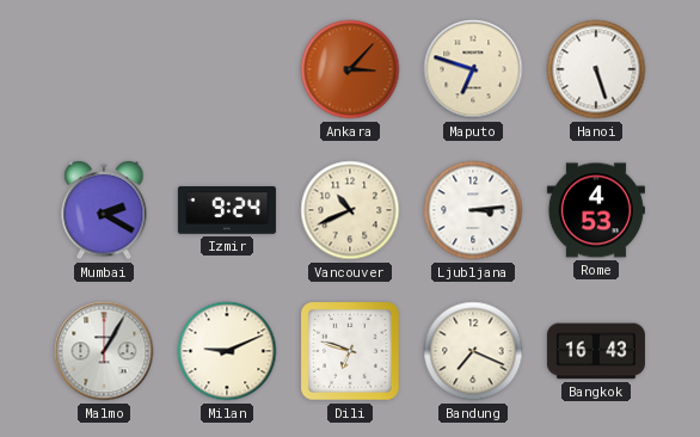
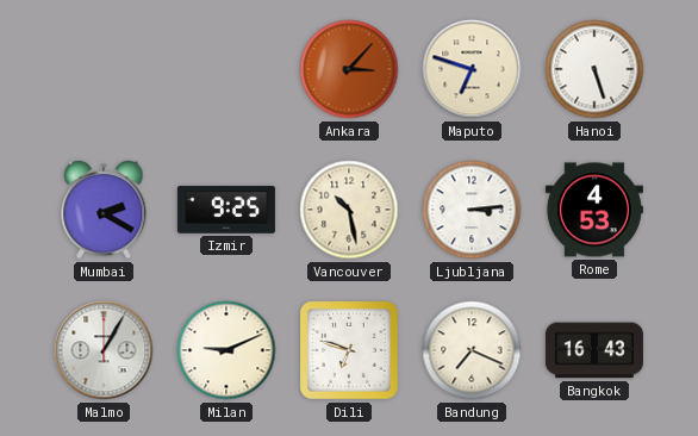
Izmir: 9:24 -> 9:25
Vancouver: 10:41 -> 10:28
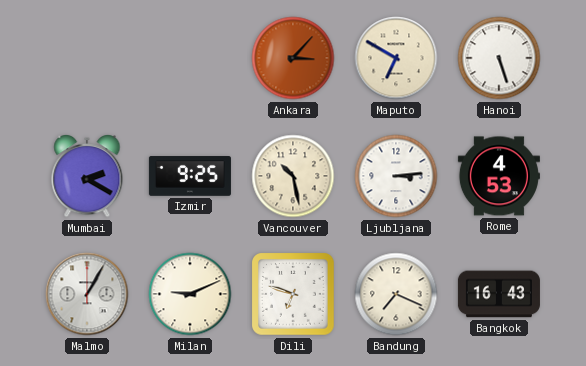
Maputo: 6:48 -> 6:50
